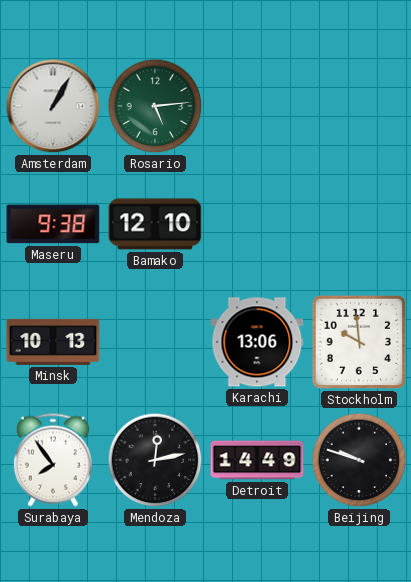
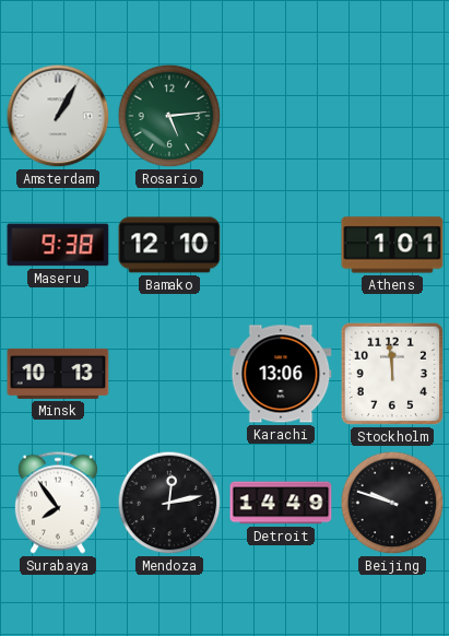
Athens: none -> 1:01
Stockholm: 9:59 -> 11:59
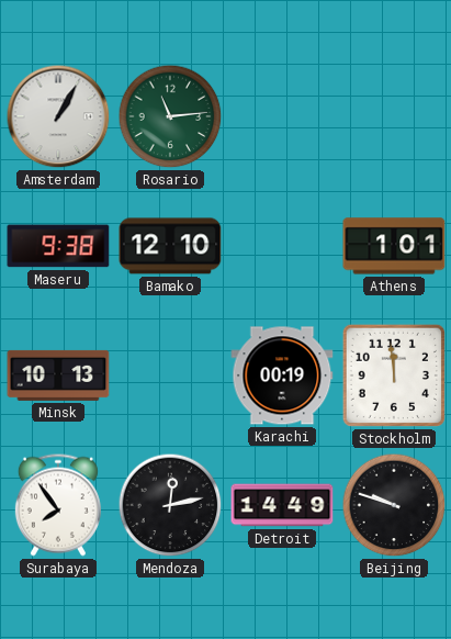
Rosario: 5:14 -> 11:14
Karachi: 13:06 -> 00:19
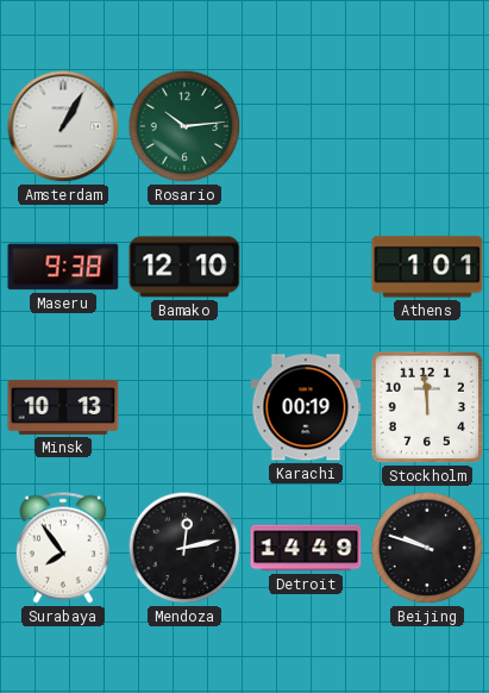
Rosario: 11:14 -> 10:14
